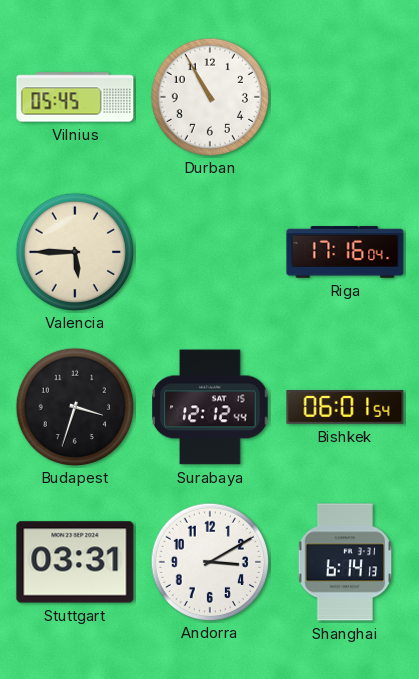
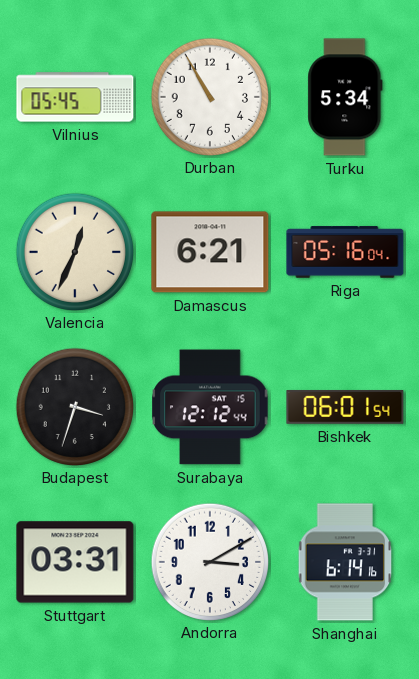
Turku: none -> 5:34
Valencia: 5:45 -> 12:34
Damascus: none -> 6:21
Riga: 17:16 -> 05:16
Shanghai: 6:14:13 -> 6:14:16
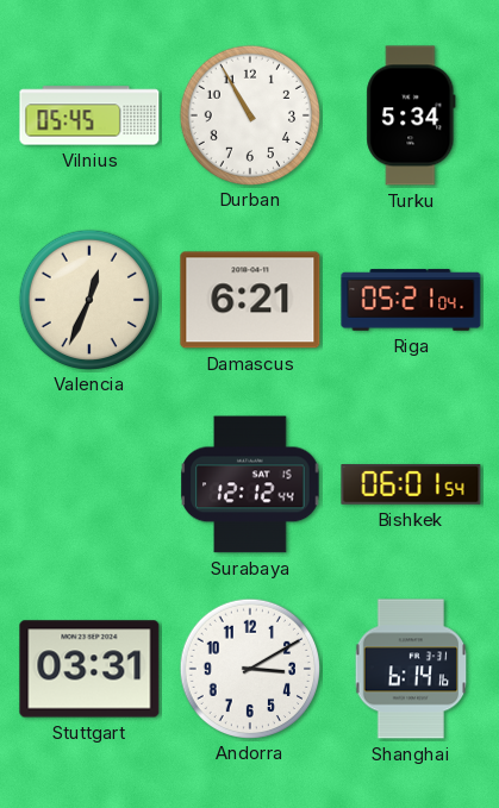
Riga: 05:16 -> 05:21
Budapest: 3:33 -> none
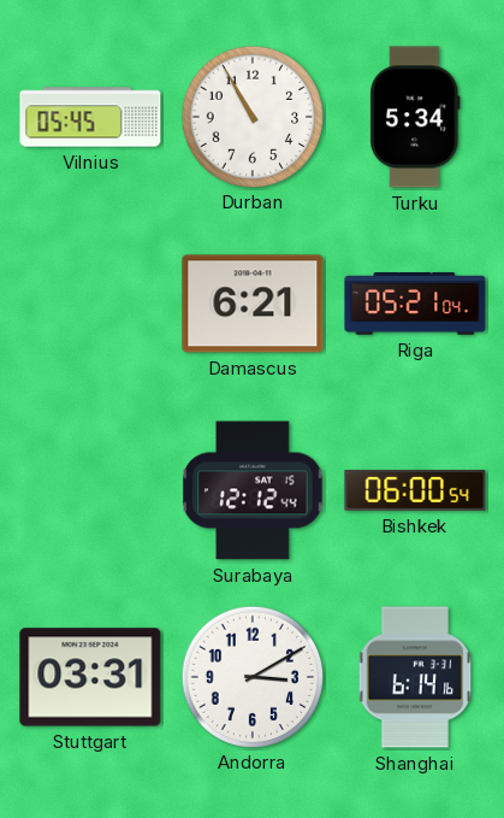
Valencia: 12:34 -> none
Bishkek: 06:01 -> 06:00
